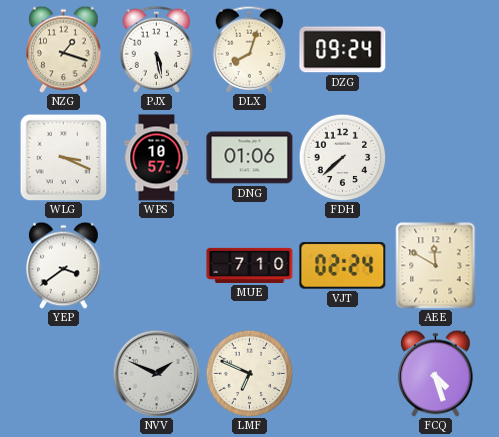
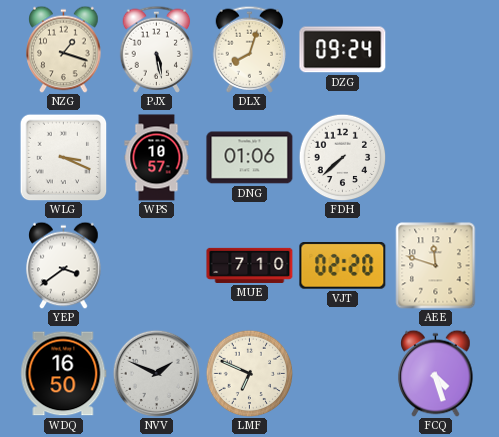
VJT: 02:24 -> 02:20
AEE: 11:50 -> 11:48
WDQ: none -> 16:50
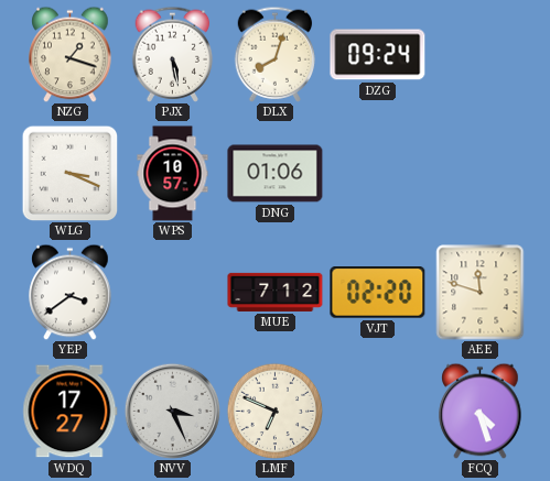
FDH: 7:38 -> none
MUE: 7:10 -> 7:12
WDQ: 16:50 -> 17:27
NVV: 1:49 -> 3:26
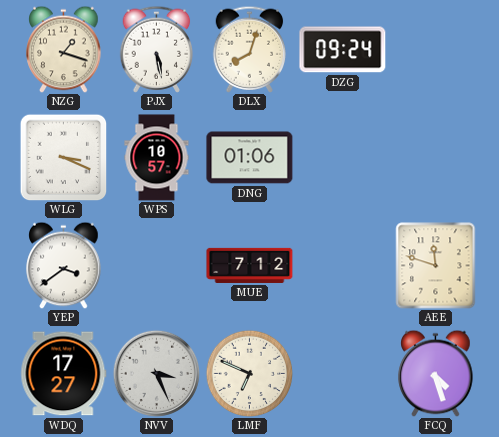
VJT: 02:20 -> none
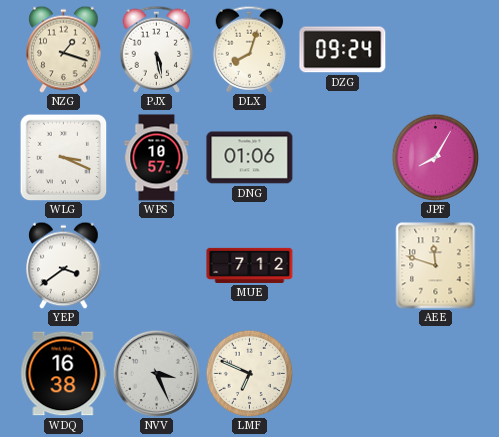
JPF: none -> 8:05
WDQ: 17:27 -> 16:38
FCQ: 4:27 -> none
